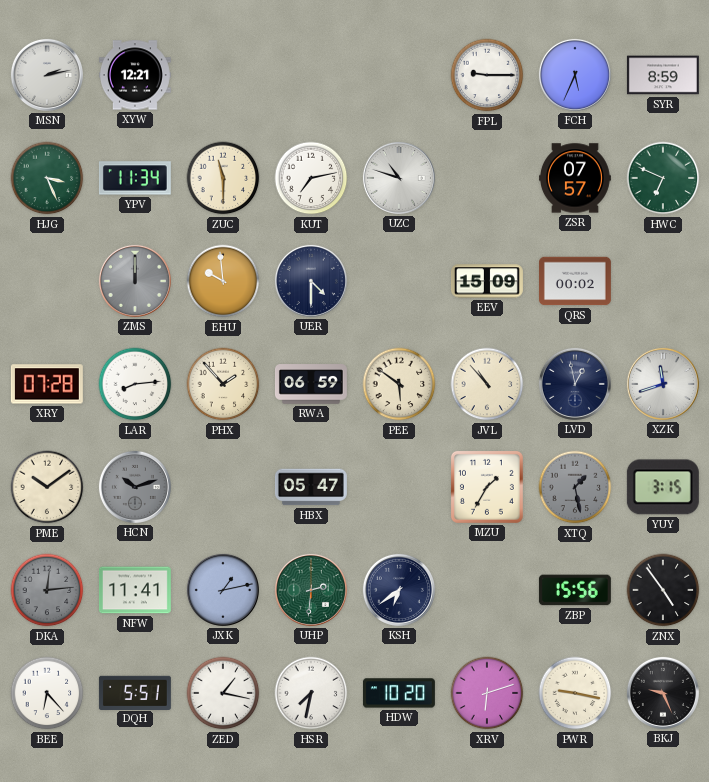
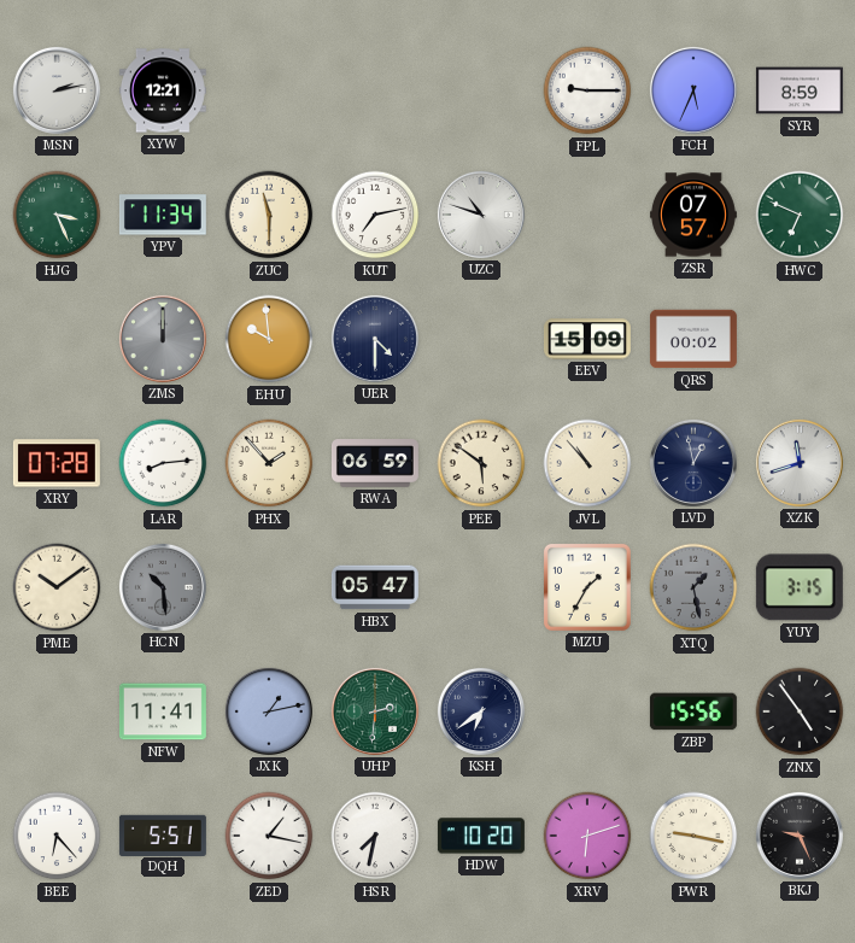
HCN: 10:12 -> 10:29
DKA: 12:14 -> none
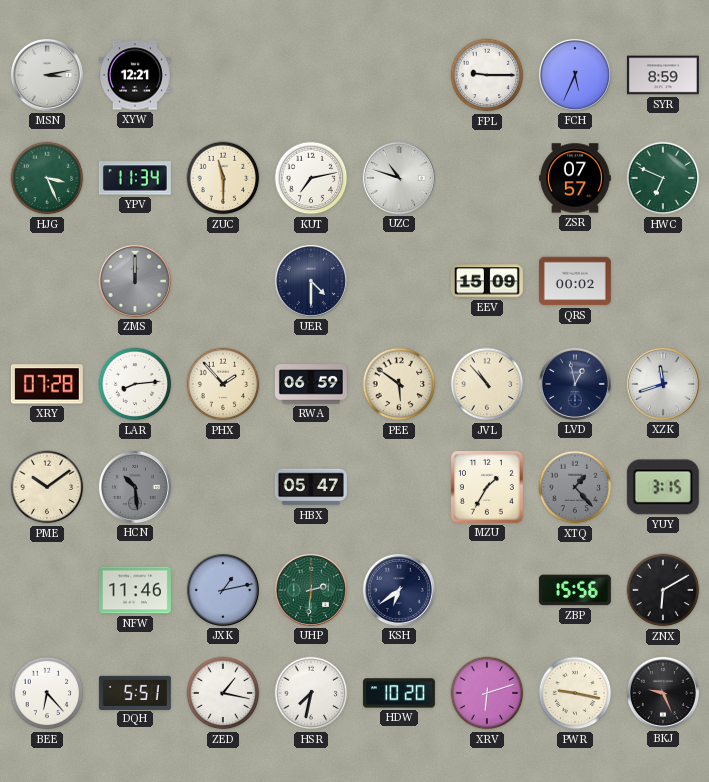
MSN: 2:13 -> 3:13
EHU: 9:59 -> none
XTQ: 1:28 -> 1:23
NFW: 11:41 -> 11:46
ZNX: 4:54 -> 6:10
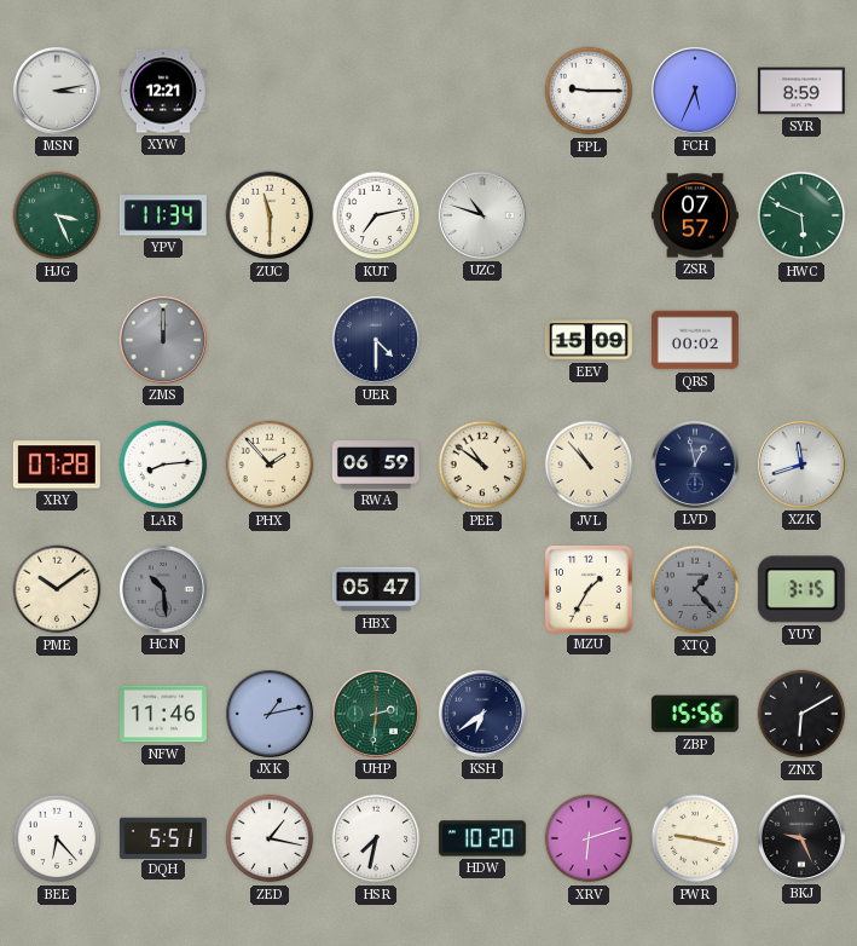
HWC: 6:49 -> 5:49
PEE: 5:51 -> 10:51
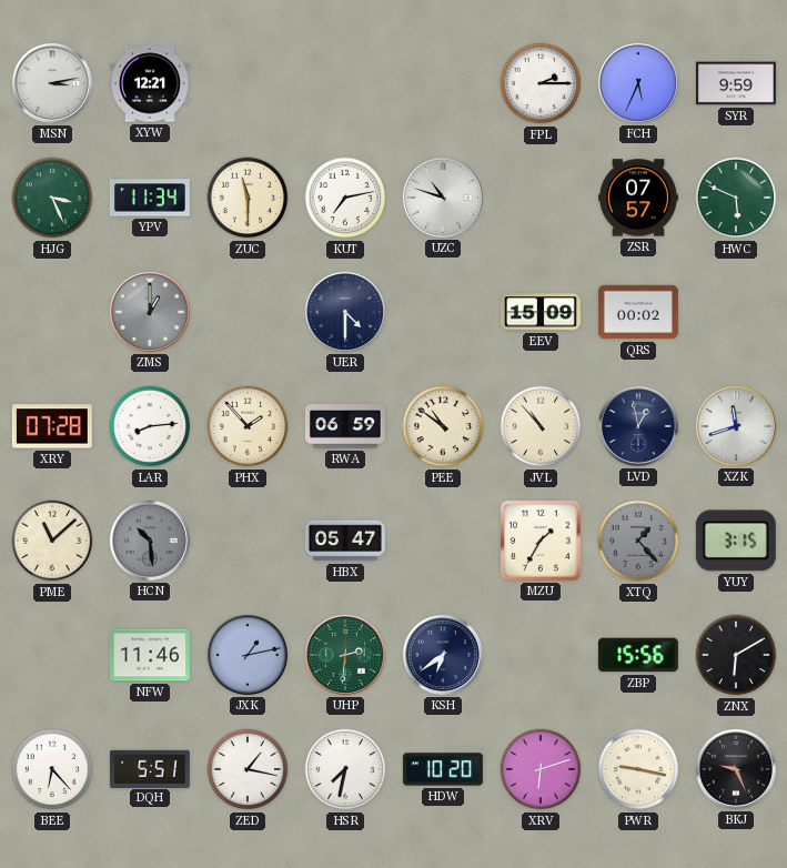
FPL: 9:15 -> 2:15
SYR: 8:59 -> 9:59
ZMS: 12:00 -> 1:00
PME: 10:09 -> 11:08
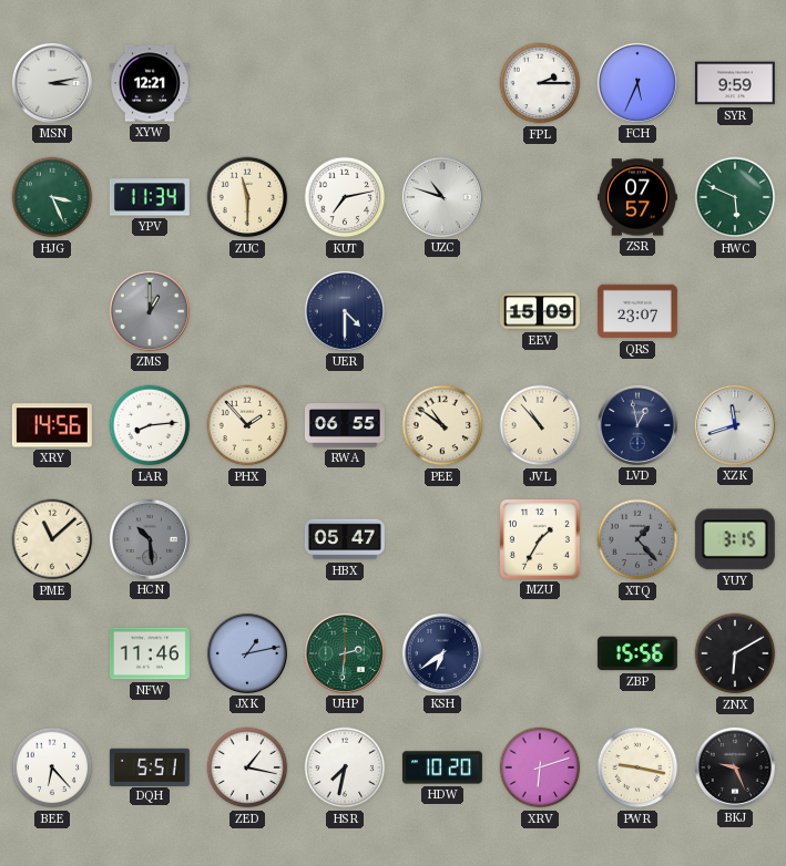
QRS: 00:02 -> 23:07
XRY: 07:28 -> 14:56
RWA: 06:59 -> 06:55
